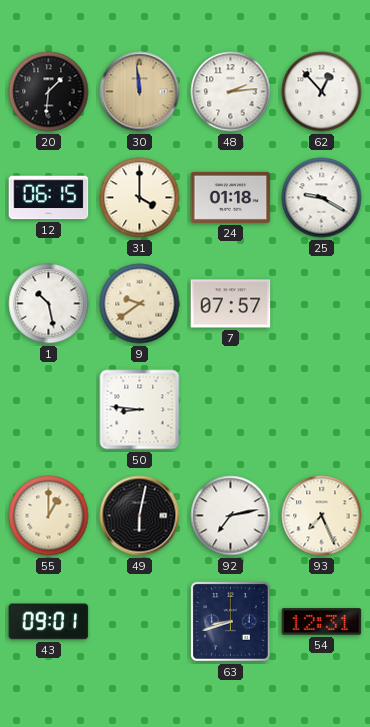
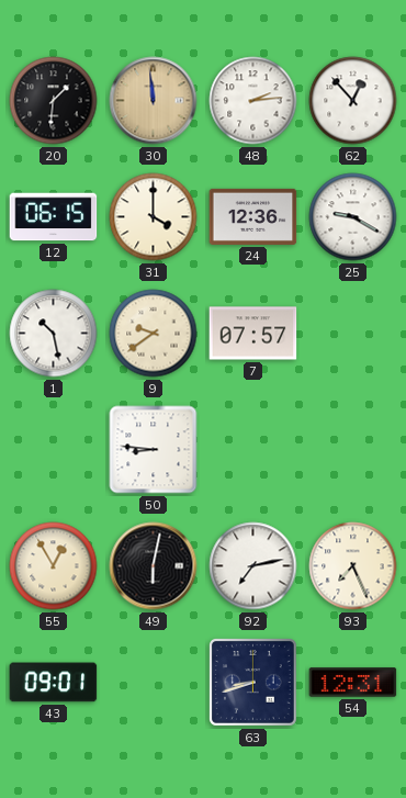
24: 01:18 -> 12:36
55: 1:00 -> 12:55
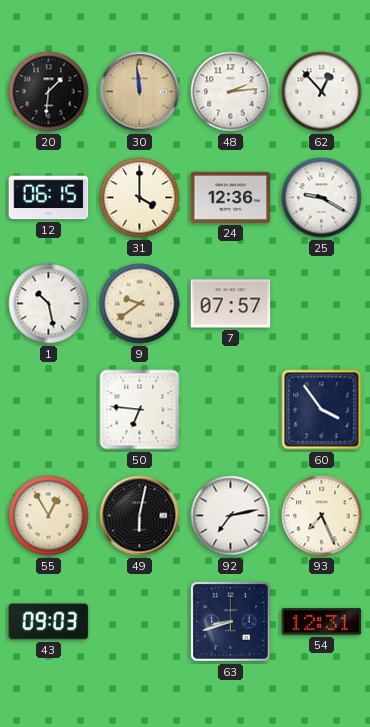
50: 8:46 -> 6:46
60: none -> 3:54
43: 09:01 -> 09:03
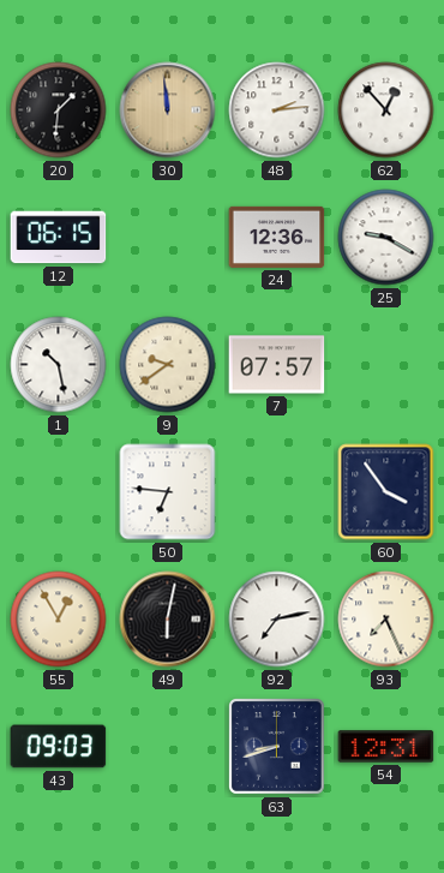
31: 4:00 -> none
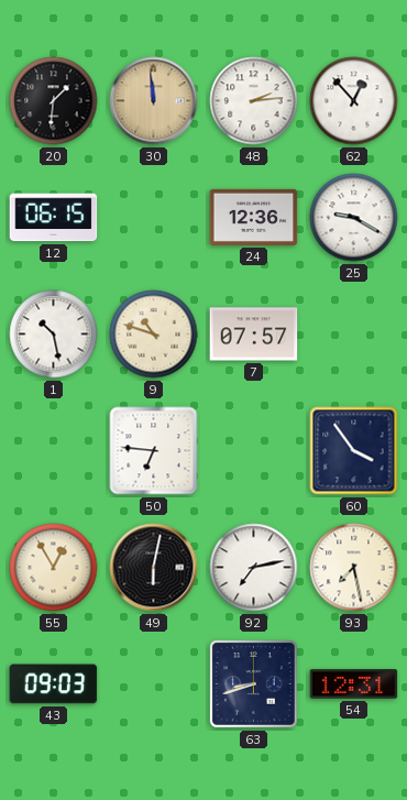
9: 9:39 -> 10:48
93: 7:26 -> 7:28
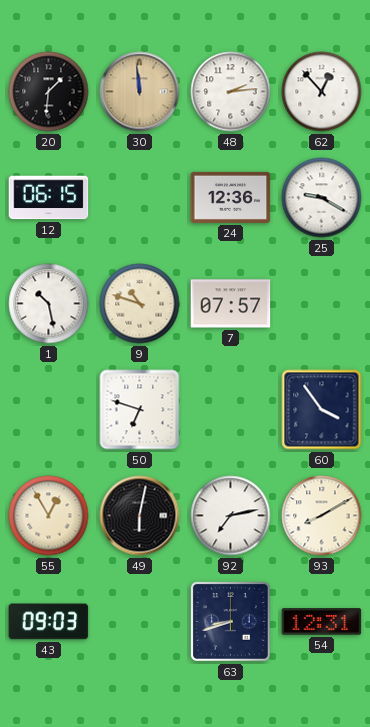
50: 6:46 -> 6:48
93: 7:28 -> 8:10
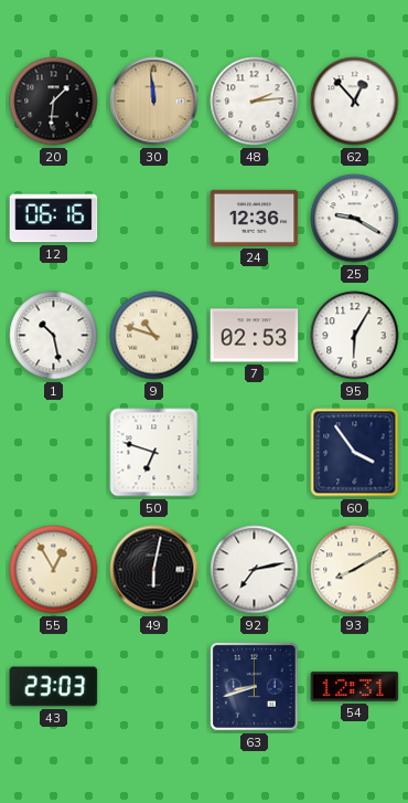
12: 06:15 -> 06:16
7: 07:57 -> 02:53
95: none -> 6:05
43: 09:03 -> 23:03
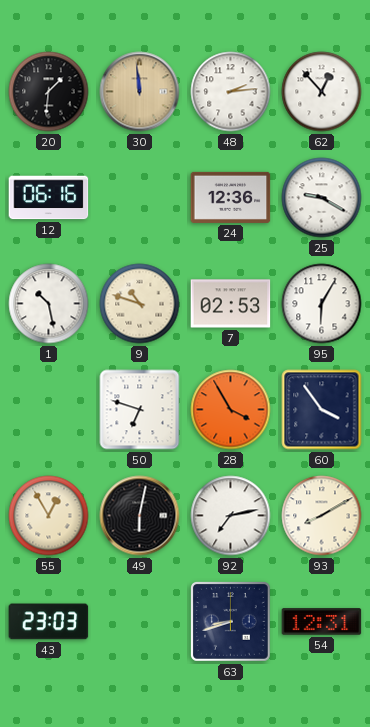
28: none -> 3:55
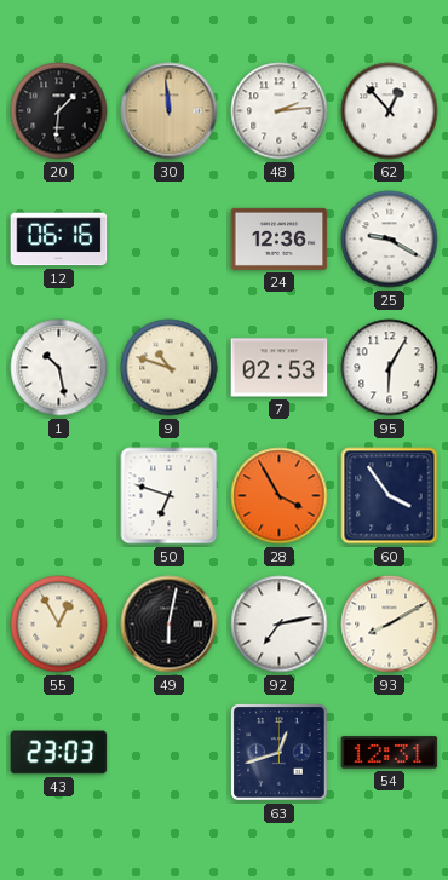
63: 8:42 -> 12:42
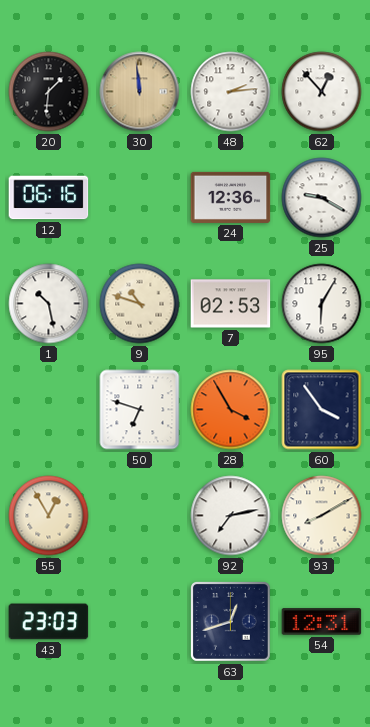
49: 6:02 -> none
